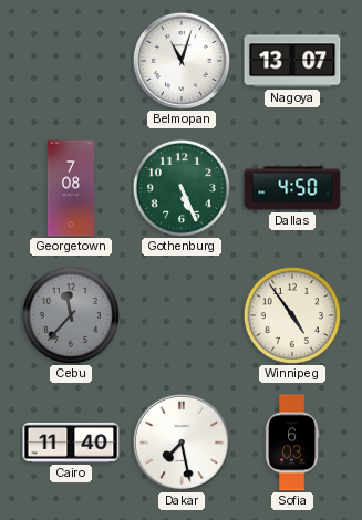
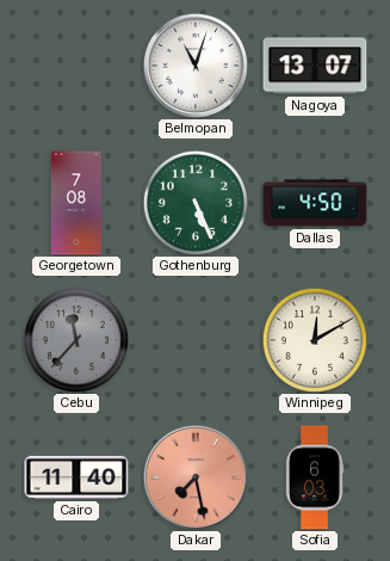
Winnipeg: 4:54 -> 12:10
Dakar dial: white -> salmon
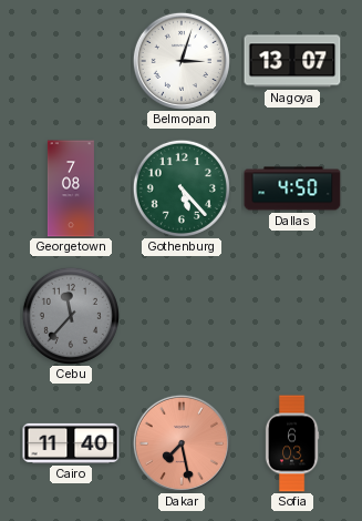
Belmopan: 11:03 -> 3:03
Gothenburg: 5:26 -> 5:23
Winnipeg: 12:10 -> none
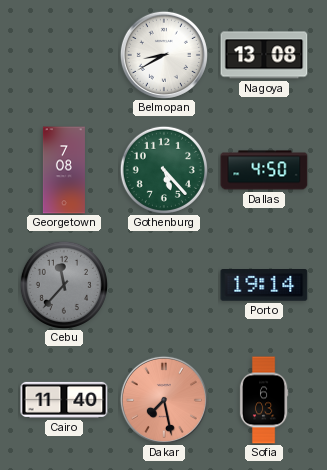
Belmopan: 3:03 -> 8:40
Nagoya: 13:07 -> 13:08
Porto: none -> 19:14
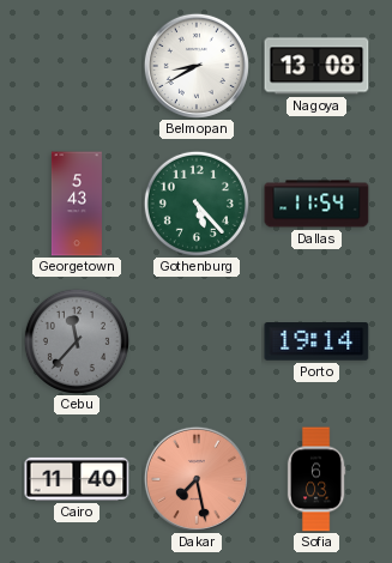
Georgetown: 7:08 -> 5:43
Dallas: 4:50 -> 11:54
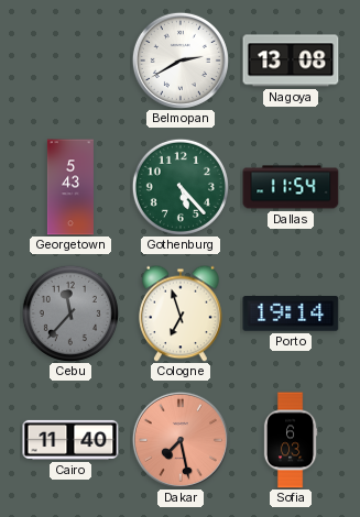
Belmopan: 8:40 -> 2:40
Cologne: none -> 6:57
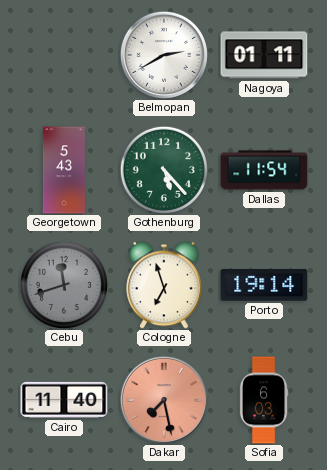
Nagoya: 13:08 -> 01:11
Cebu: 11:37 -> 11:42
